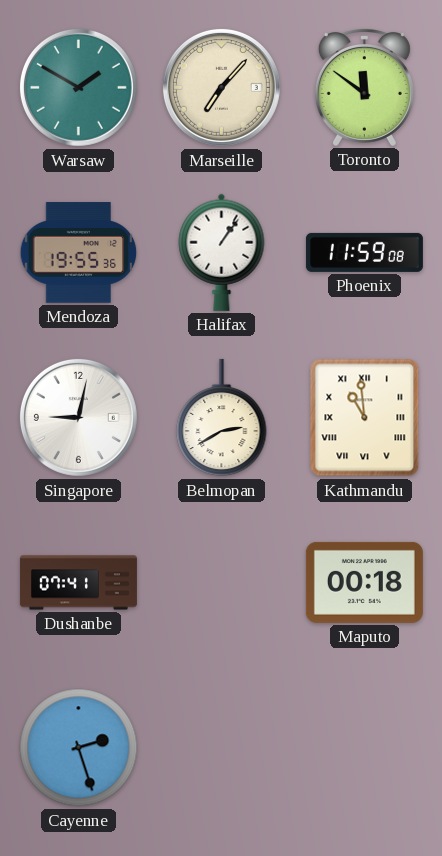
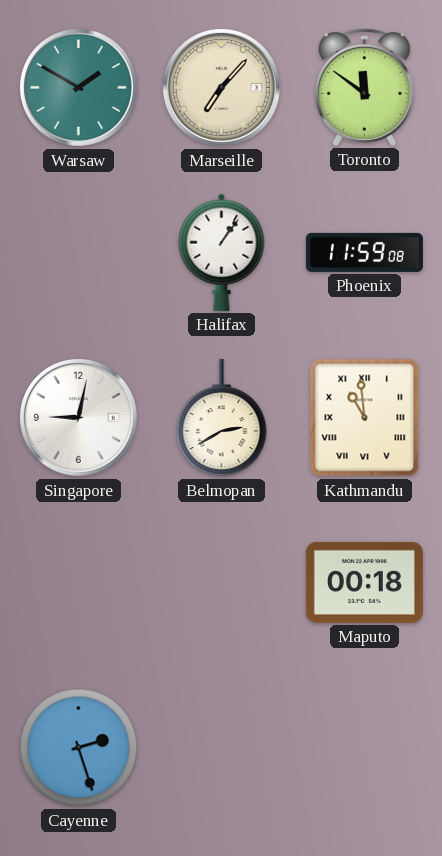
Mendoza: 19:55 -> none
Dushanbe: 07:41 -> none
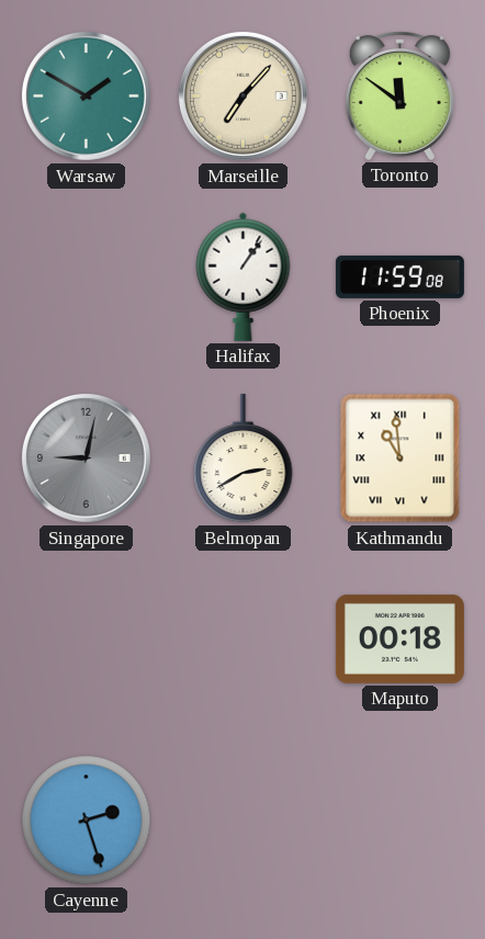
Singapore dial: white -> grey
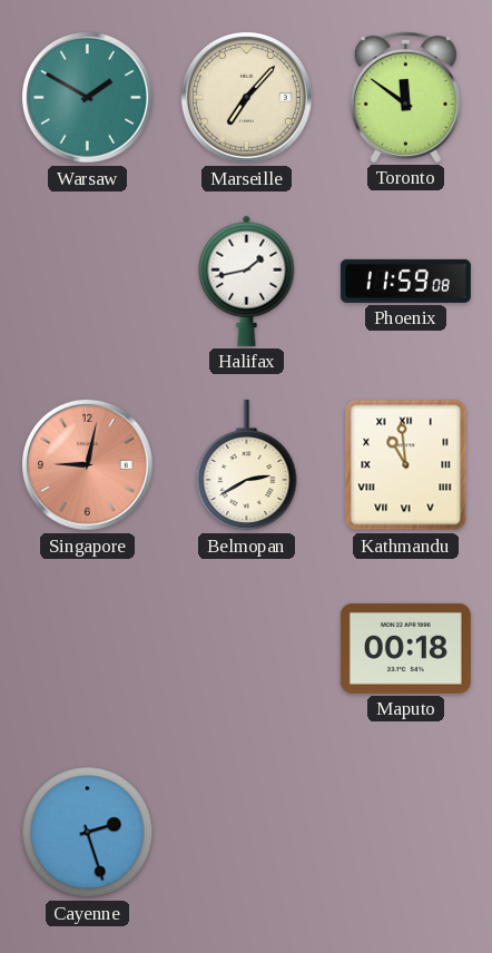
Halifax: 1:06 -> 1:43
Singapore dial: grey -> salmon
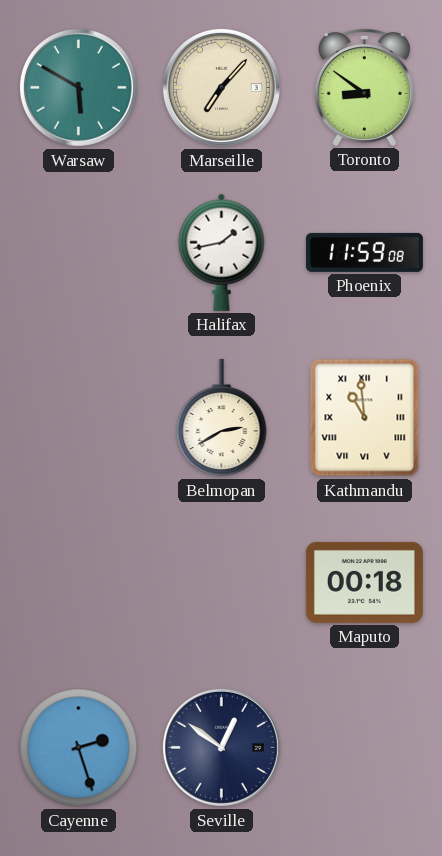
Warsaw: 1:50 -> 5:50
Toronto: 11:51 -> 8:51
Singapore: 9:02 -> none
Seville: none -> 12:51
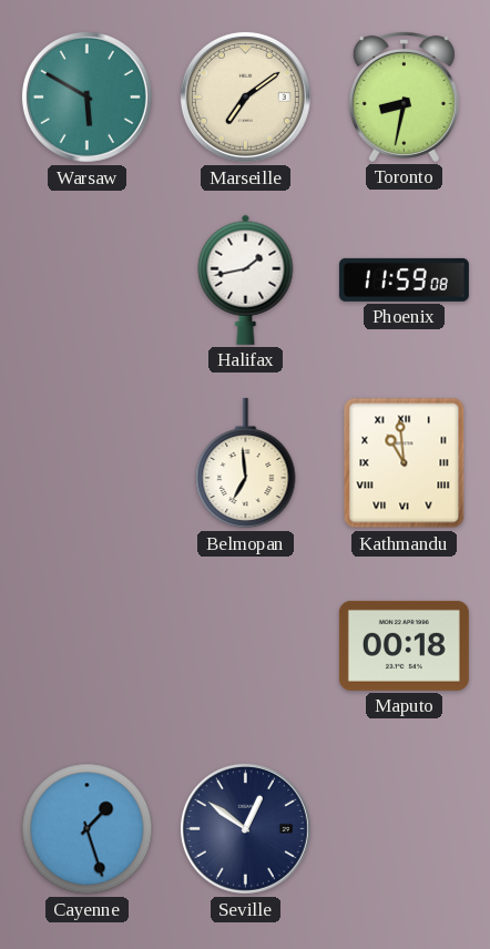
Marseille: 7:07 -> 7:09
Toronto: 8:51 -> 8:32
Belmopan: 2:40 -> 6:59
Cayenne: 2:27 -> 1:27
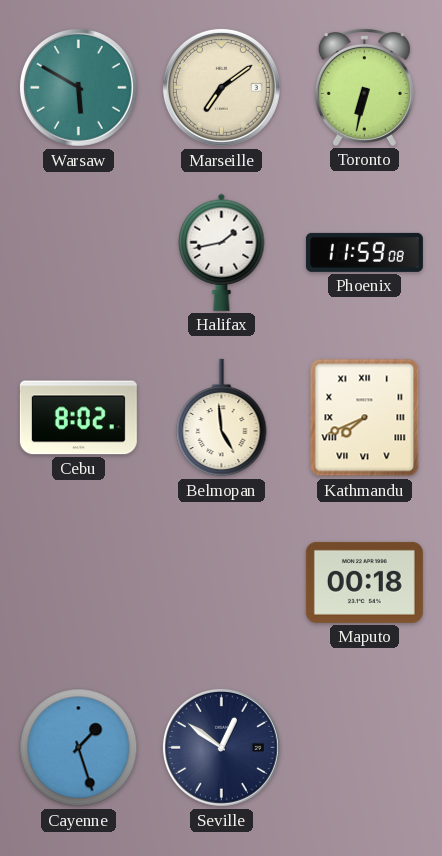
Toronto: 8:32 -> 6:32
Cebu: none -> 8:02
Belmopan: 6:59 -> 4:59
Kathmandu: 10:59 -> 7:41
